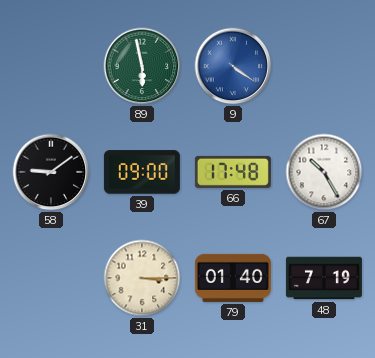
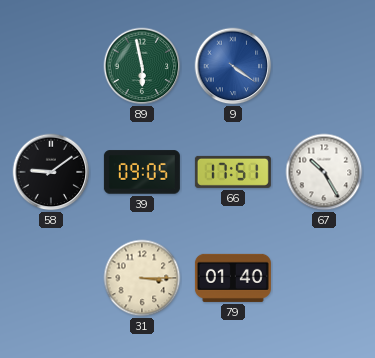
39: 09:00 -> 09:05
66: 17:48 -> 17:51
48: 7:19 -> none
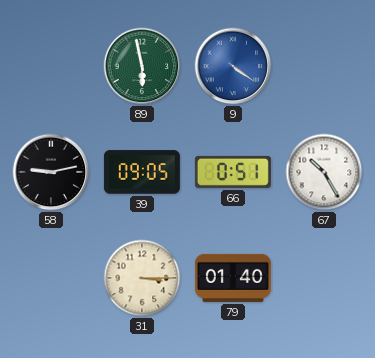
58: 9:09 -> 9:13
66: 17:51 -> 0:51
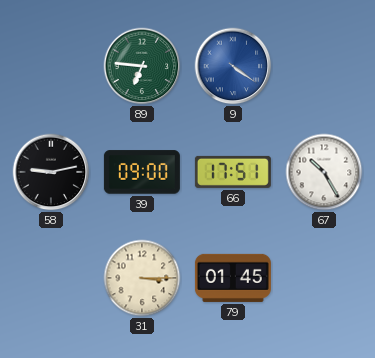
89: 5:58 -> 6:46
39: 09:05 -> 09:00
66: 0:51 -> 17:51
79: 01:40 -> 01:45
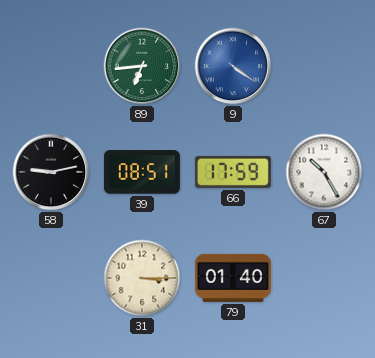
89: 6:46 -> 6:44
39: 09:00 -> 08:51
66: 17:51 -> 17:59
79: 01:45 -> 01:40
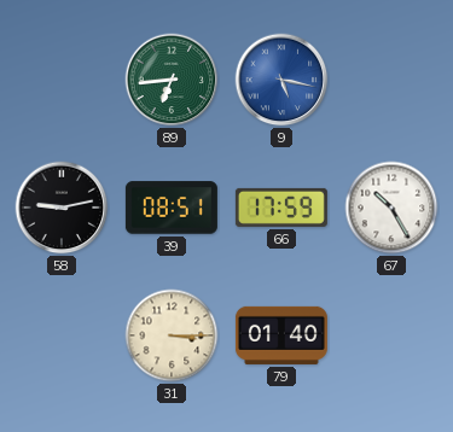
9: 4:21 -> 5:17
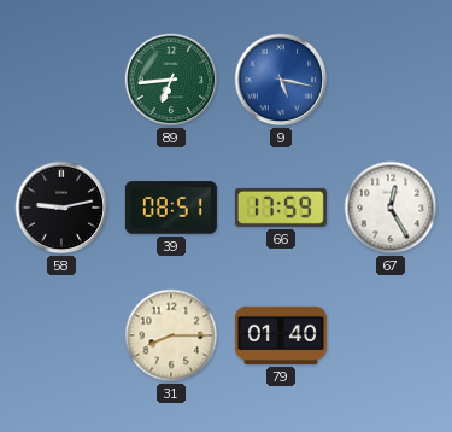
67: 10:25 -> 12:25
31: 3:15 -> 8:15
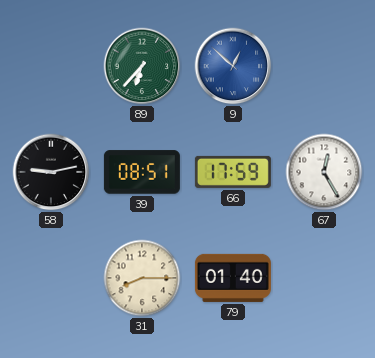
89: 6:44 -> 6:37
9: 5:17 -> 12:52
